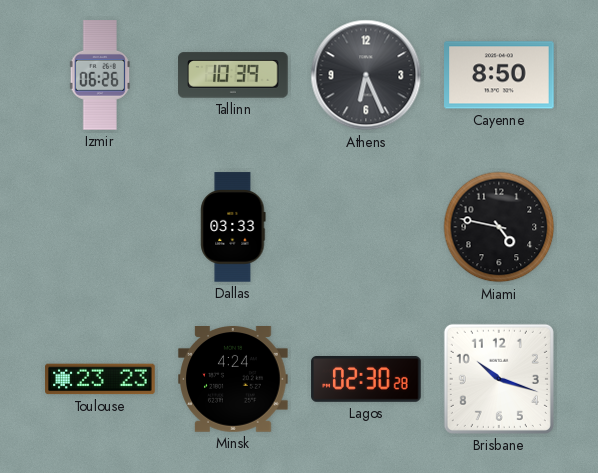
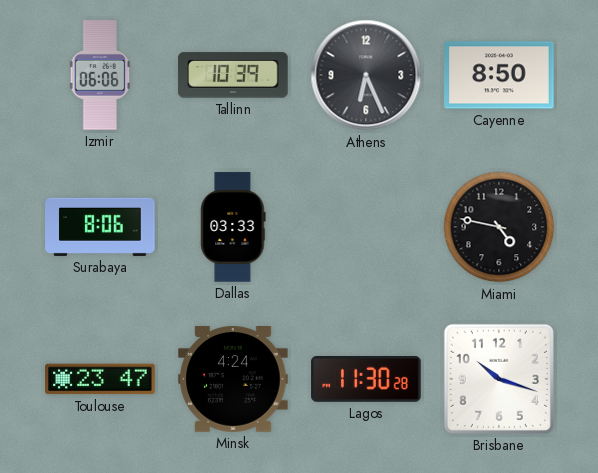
Izmir: 06:26 -> 06:06
Surabaya: none -> 8:06
Toulouse: 23:23 -> 23:47
Lagos: 02:30 -> 11:30
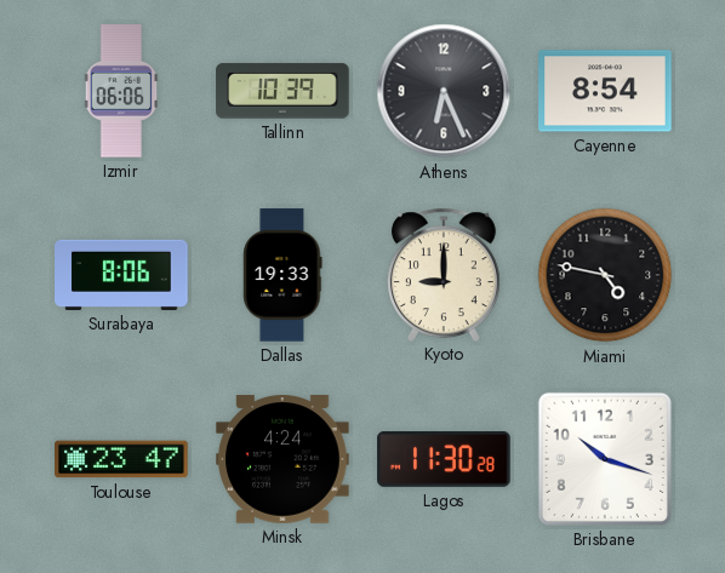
Cayenne: 8:50 -> 8:54
Dallas: 03:33 -> 19:33
Kyoto: none -> 9:00
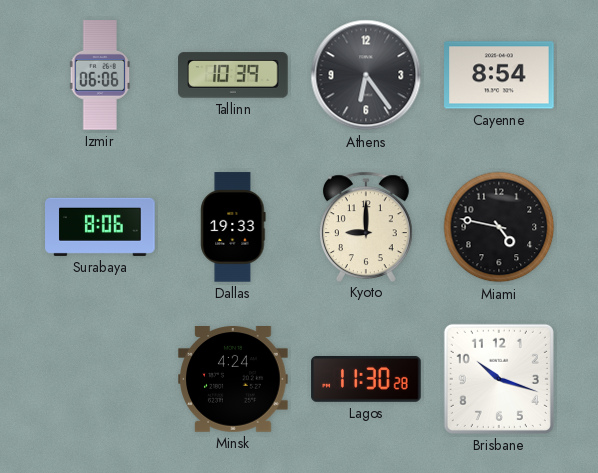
Athens: 6:26 -> 6:24
Toulouse: 23:47 -> none
